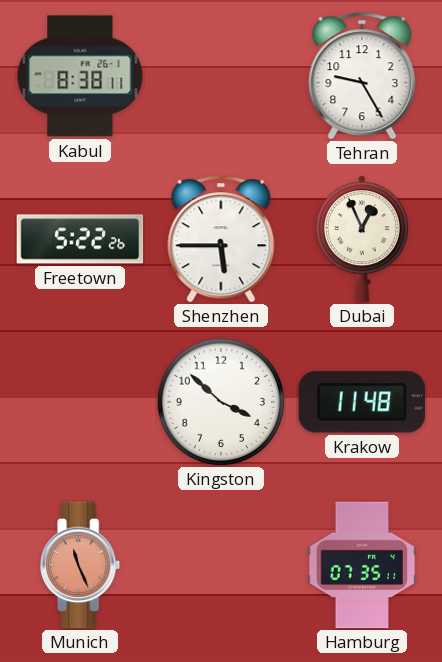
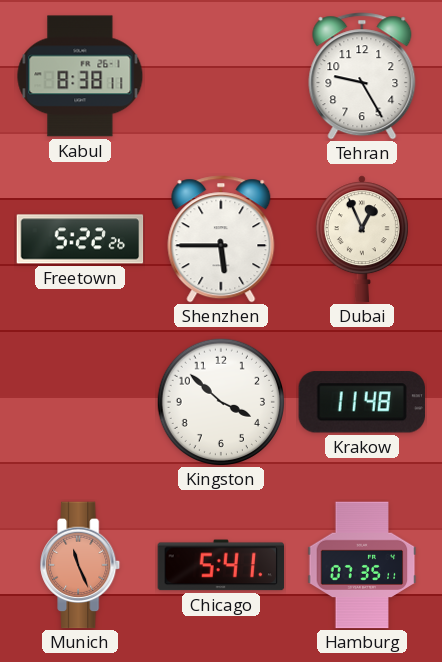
Chicago: none -> 5:41
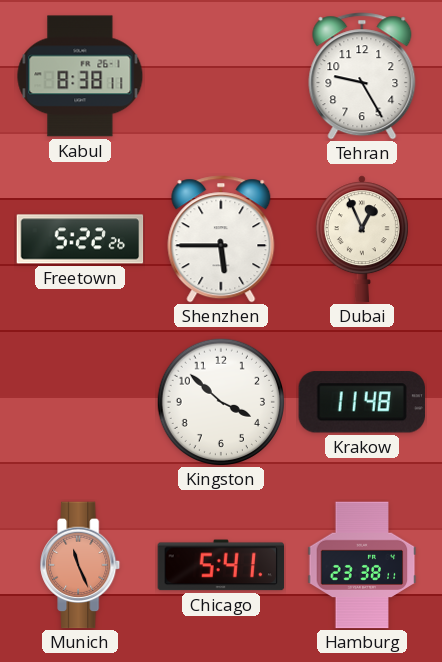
Hamburg: 07:35 -> 23:38
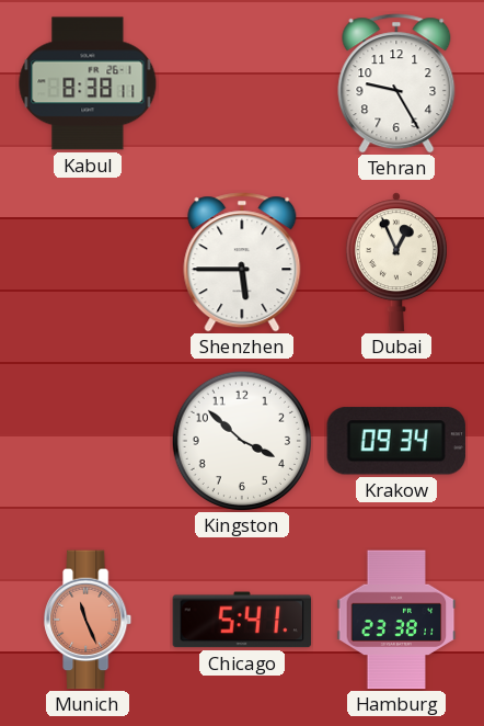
Freetown: 5:22 -> none
Krakow: 11:48 -> 09:34
